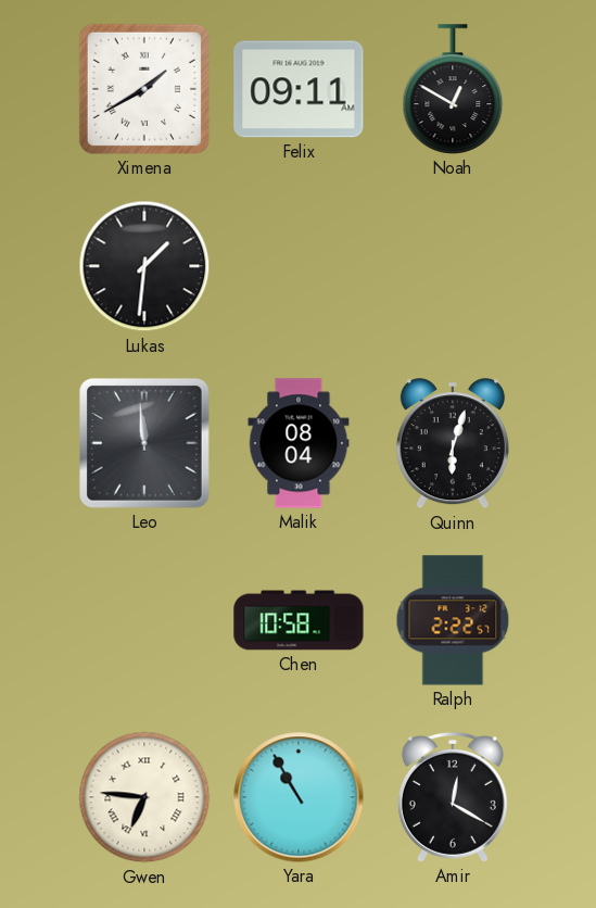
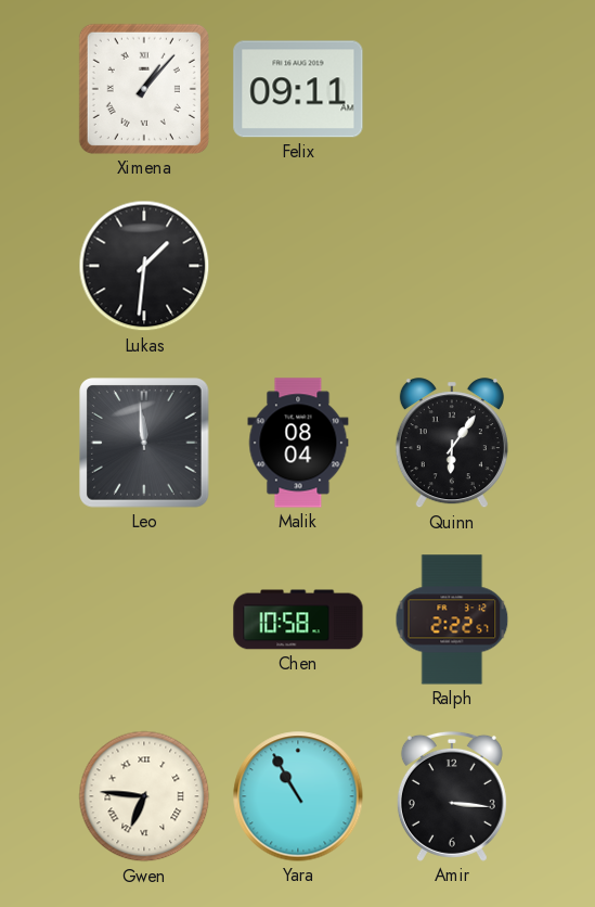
Ximena: 1:40 -> 1:07
Noah: 12:50 -> none
Quinn: 6:03 -> 6:06
Amir: 12:20 -> 3:16
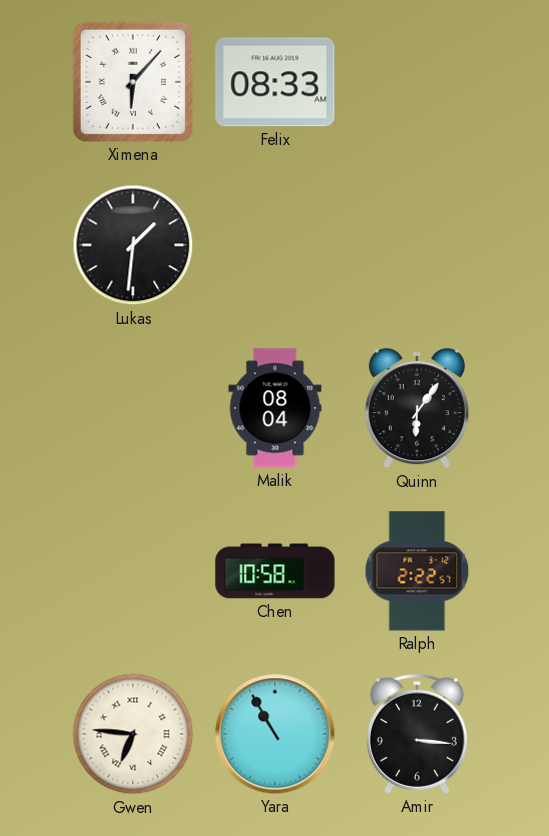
Ximena: 1:07 -> 6:07
Felix: 09:11 -> 08:33
Leo: 11:59 -> none
